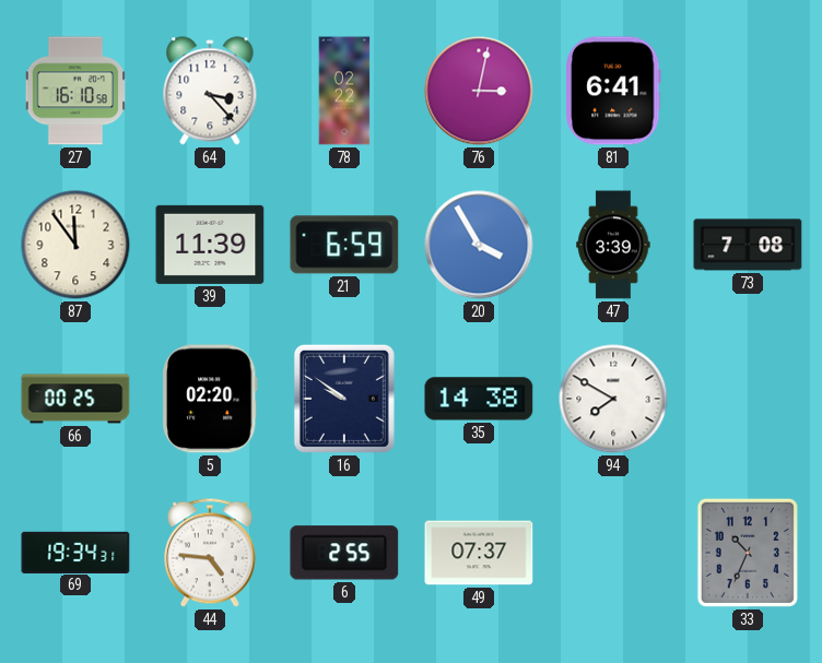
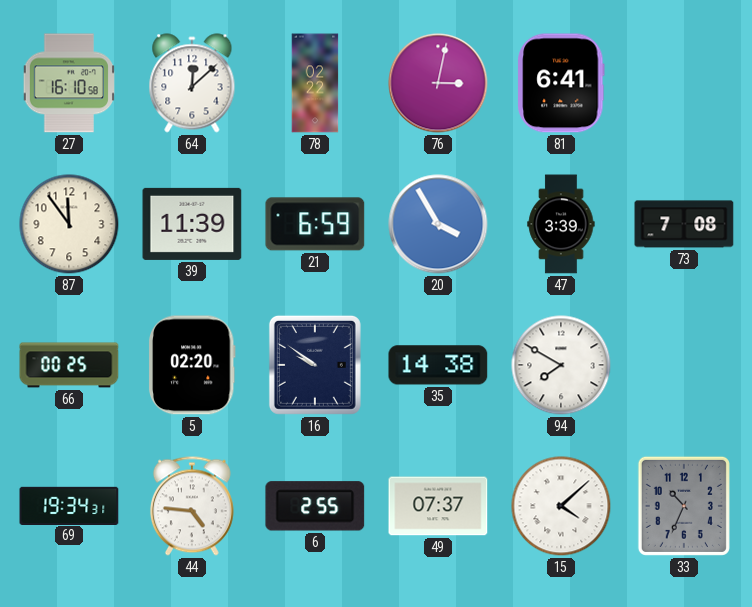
64: 3:23 -> 12:08
15: none -> 4:08
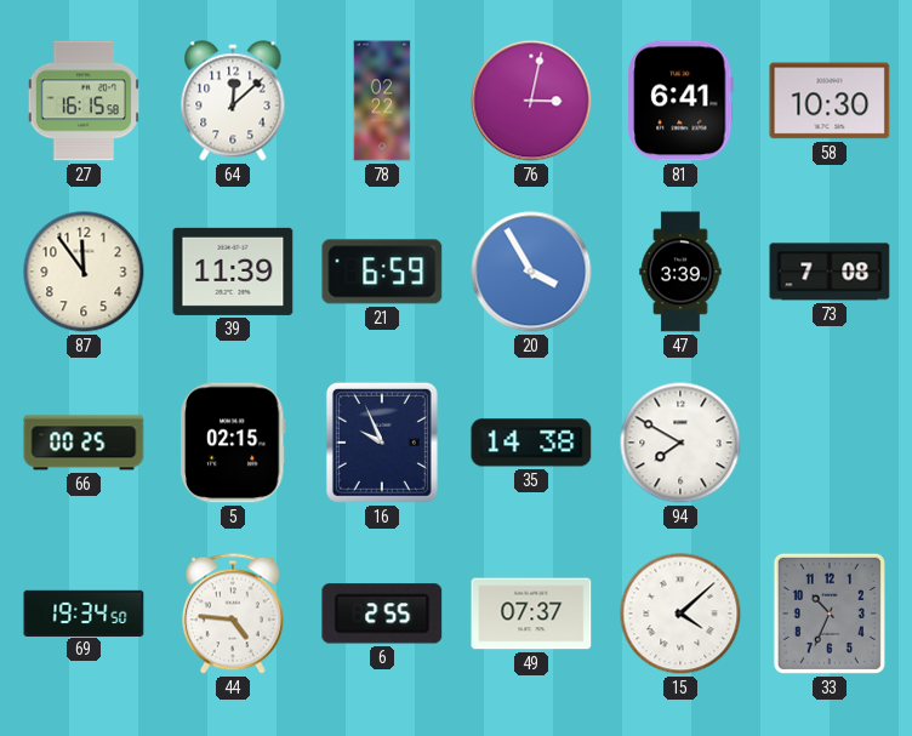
27: 16:10 -> 16:15
58: none -> 10:30
5: 02:20 -> 02:15
16: 9:51 -> 9:56
69: 19:34:31 -> 19:34:50
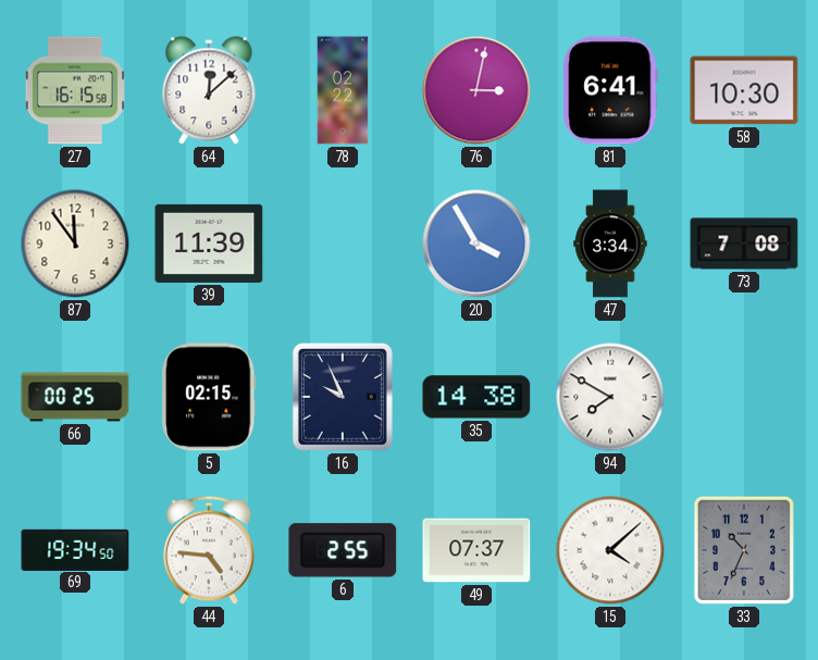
21: 6:59 -> none
47: 3:39 -> 3:34
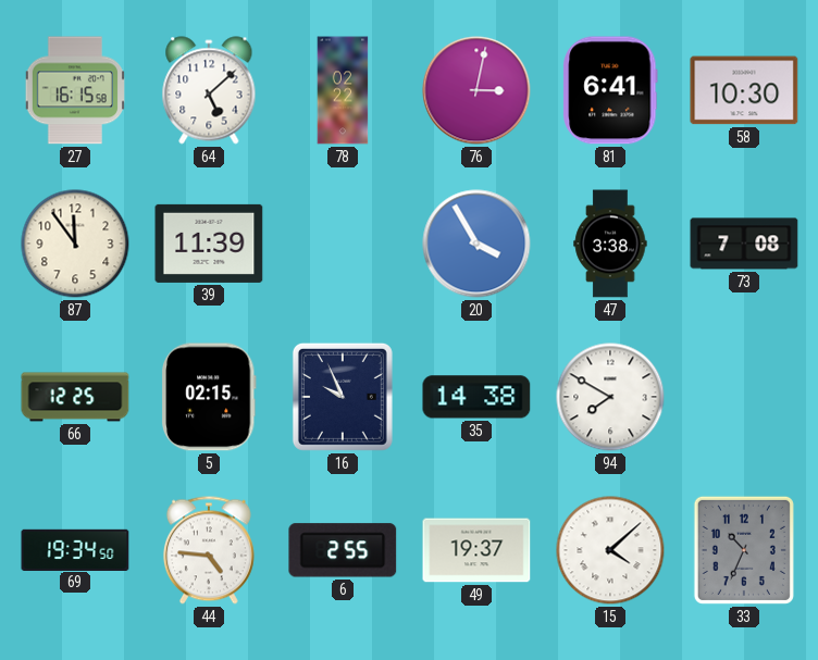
64: 12:08 -> 5:08
47: 3:34 -> 3:38
66: 00:25 -> 12:25
49: 07:37 -> 19:37
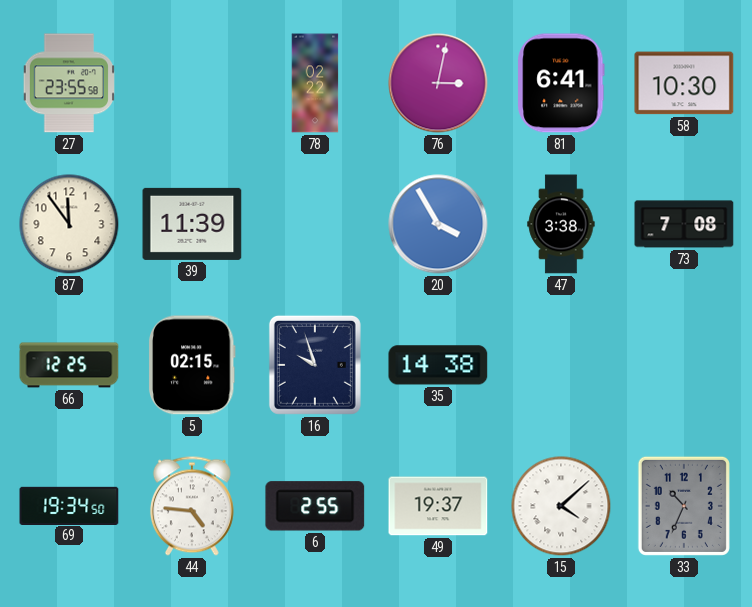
27: 16:15 -> 23:55
64: 5:08 -> none
16: 9:56 -> 9:57
94: 7:50 -> none
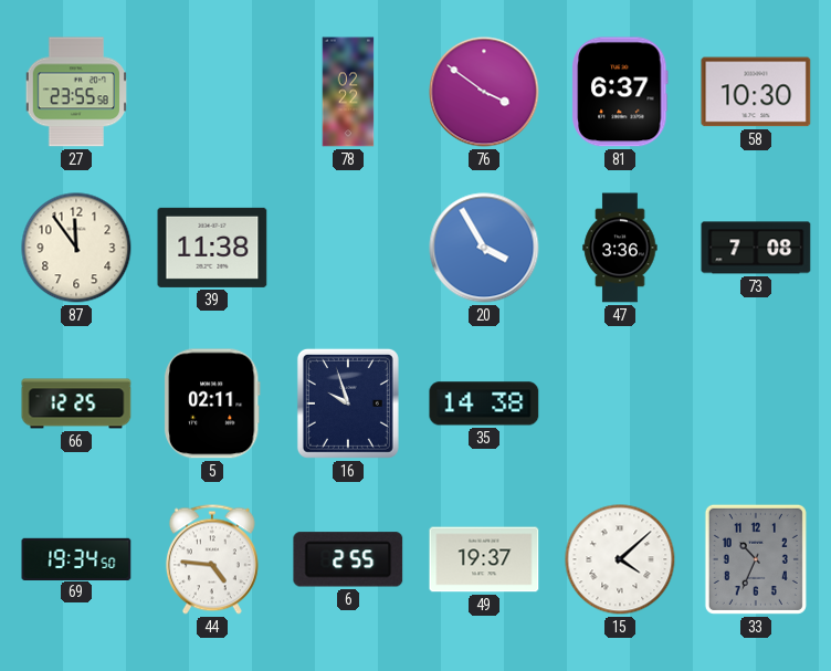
76: 3:02 -> 3:51
81: 6:41 -> 6:37
39: 11:39 -> 11:38
47: 3:38 -> 3:36
5: 02:15 -> 02:11
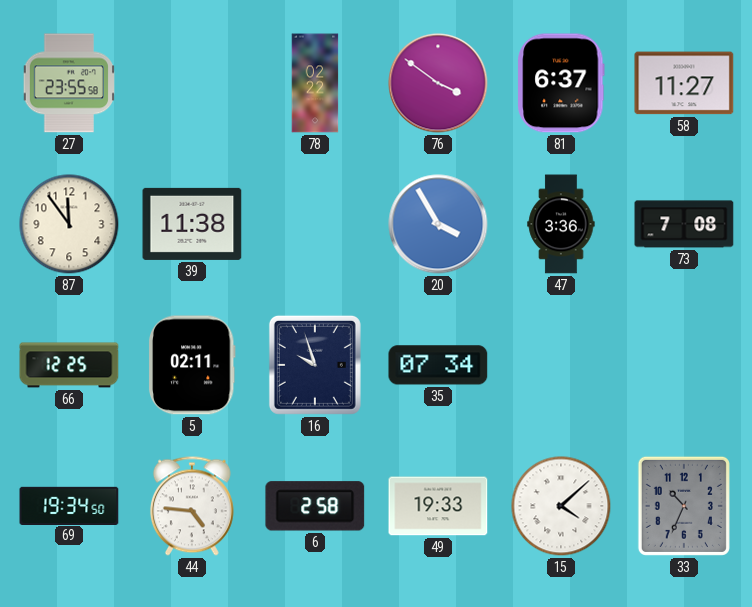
58: 10:30 -> 11:27
35: 14:38 -> 07:34
6: 2:55 -> 2:58
49: 19:37 -> 19:33
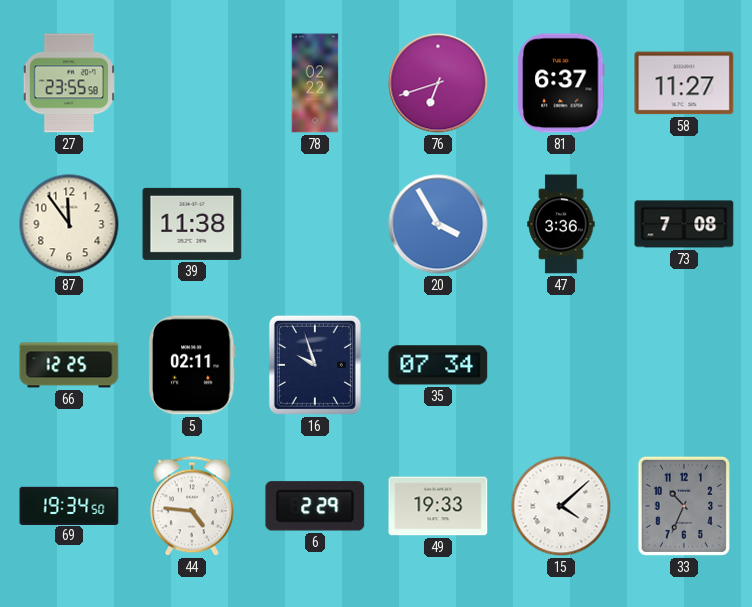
76: 3:51 -> 6:42
6: 2:58 -> 2:29
